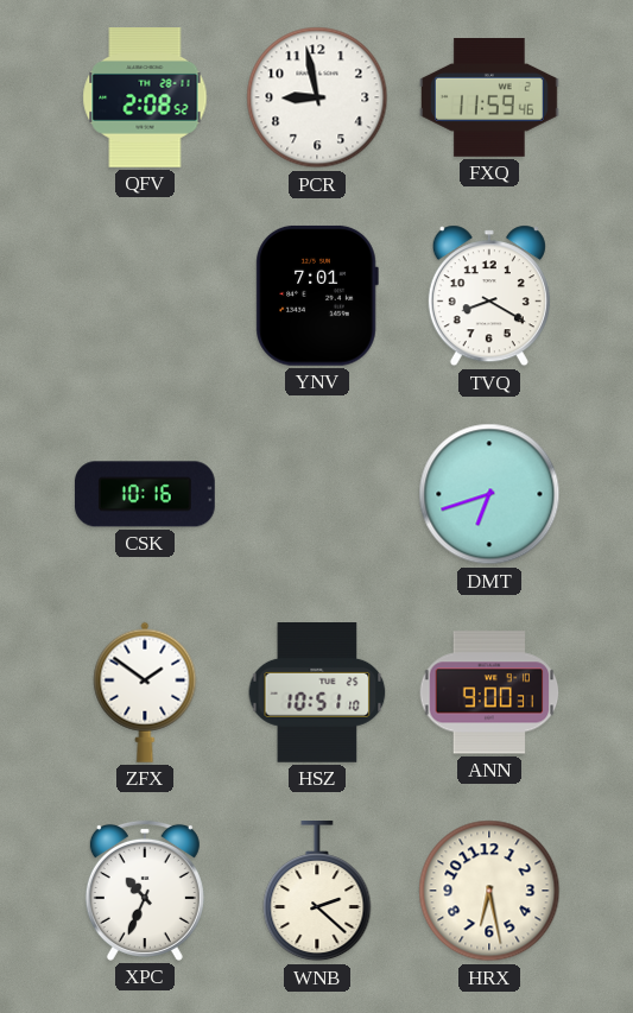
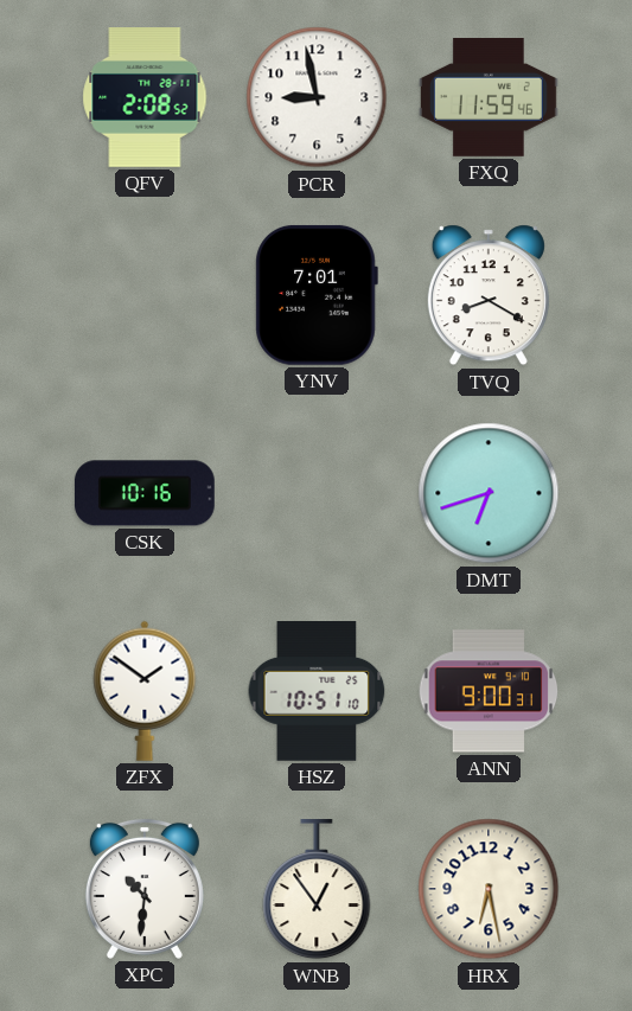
XPC: 10:34 -> 10:31
WNB: 2:22 -> 12:54
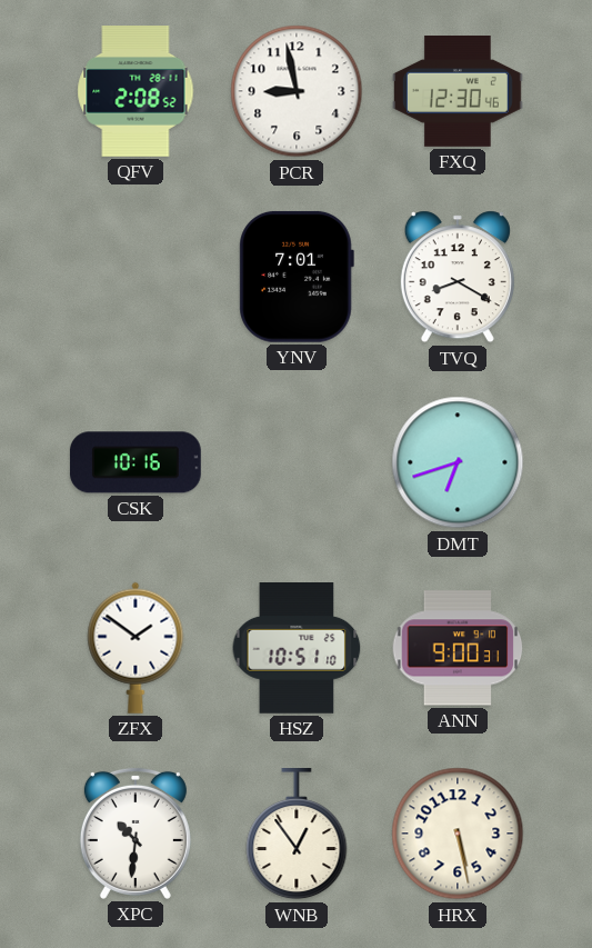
FXQ: 11:59 -> 12:30
HRX: 6:28 -> 5:28
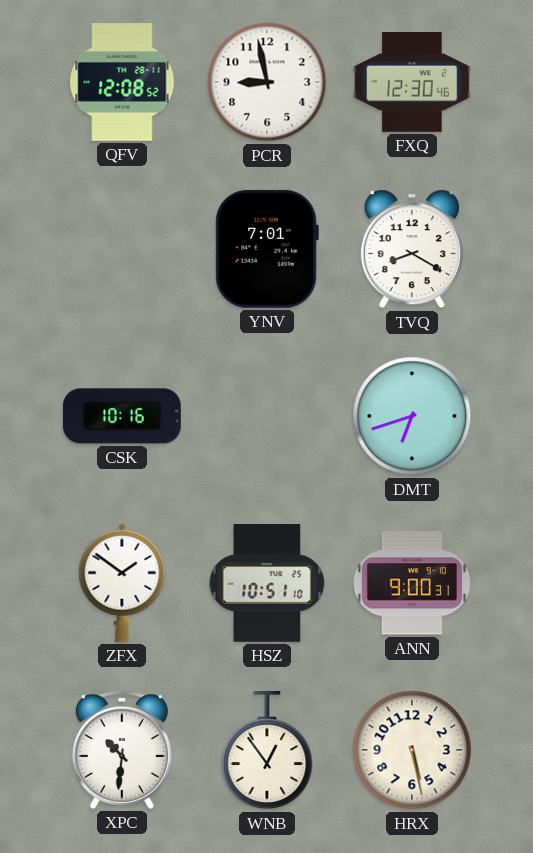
QFV: 2:08 -> 12:08
